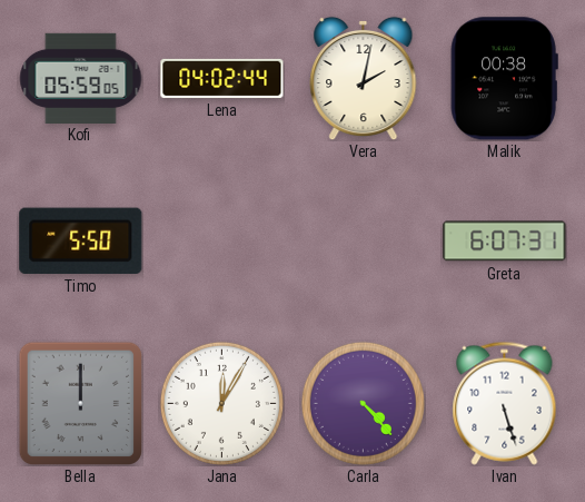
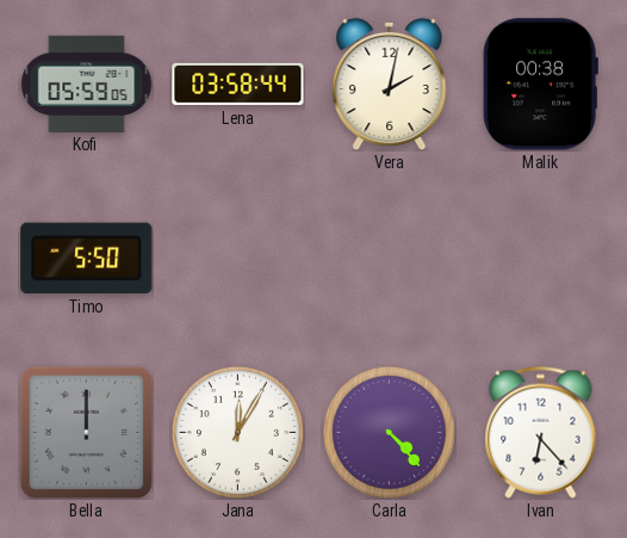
Lena: 04:02 -> 03:58
Greta: 6:07 -> none
Ivan: 5:27 -> 6:23
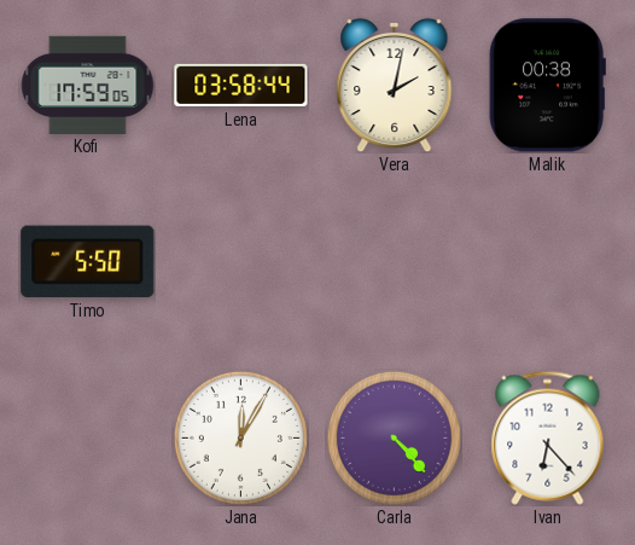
Kofi: 05:59 -> 17:59
Bella: 12:00 -> none
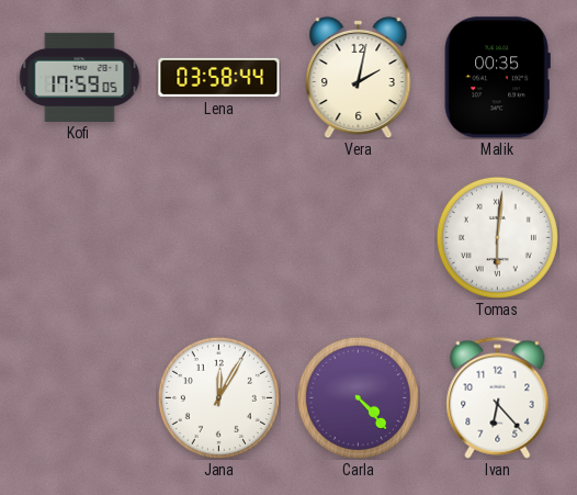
Malik: 00:38 -> 00:35
Timo: 5:50 -> none
Tomas: none -> 6:01
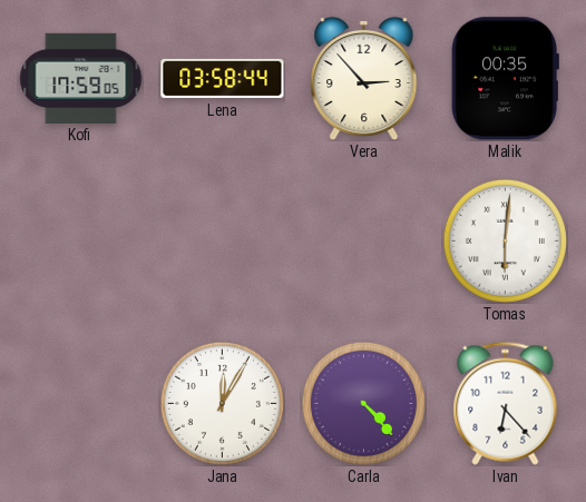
Vera: 2:02 -> 2:53
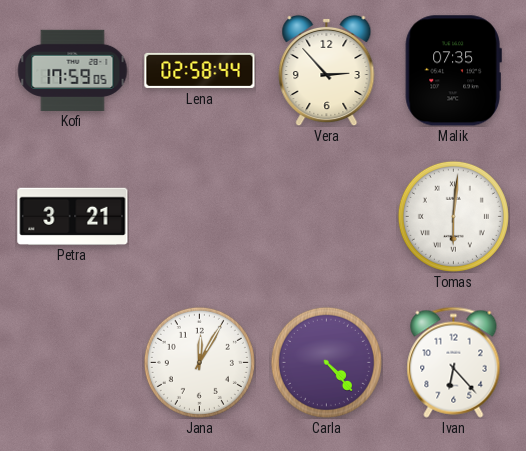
Lena: 03:58 -> 02:58
Malik: 00:35 -> 07:35
Petra: none -> 3:21
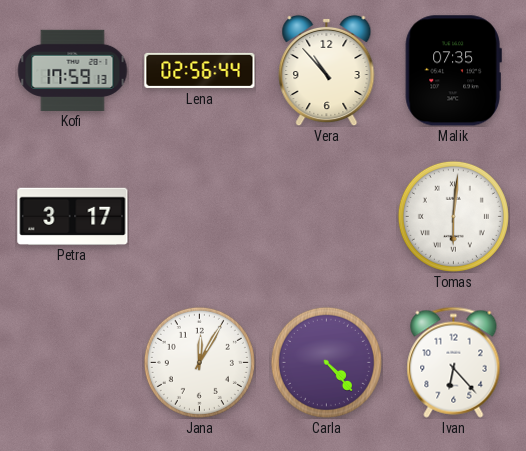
Kofi: 17:59:05 -> 17:59:13
Lena: 02:58 -> 02:56
Vera: 2:53 -> 10:53
Petra: 3:21 -> 3:17
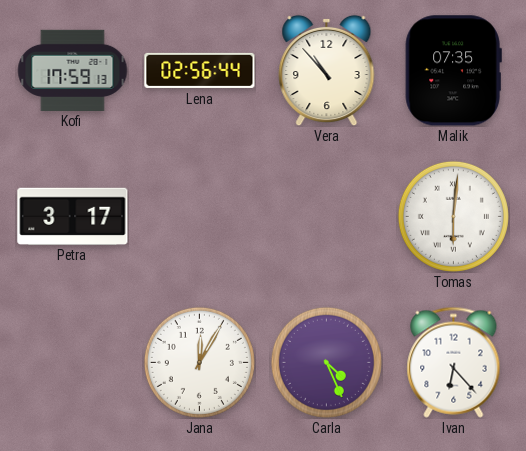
Carla: 4:23 -> 4:26
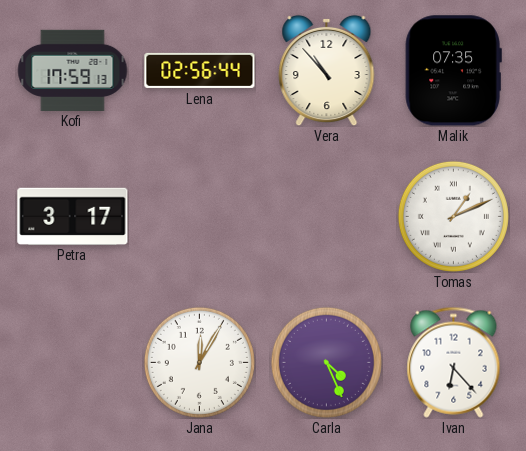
Tomas: 6:01 -> 1:11
